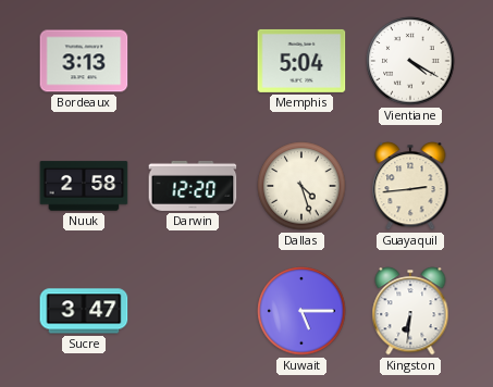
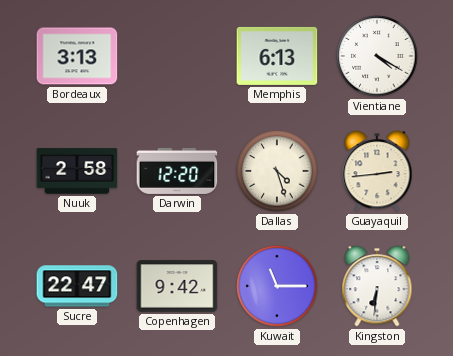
Memphis: 5:04 -> 6:13
Sucre: 3:47 -> 22:47
Copenhagen: none -> 9:42
Kuwait: 5:15 -> 11:15
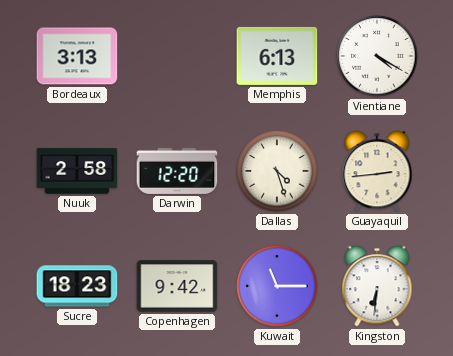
Sucre: 22:47 -> 18:23
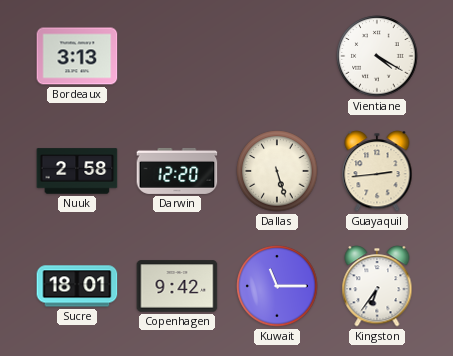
Memphis: 6:13 -> none
Dallas: 4:27 -> 5:27
Sucre: 18:23 -> 18:01
Kingston: 6:31 -> 6:36
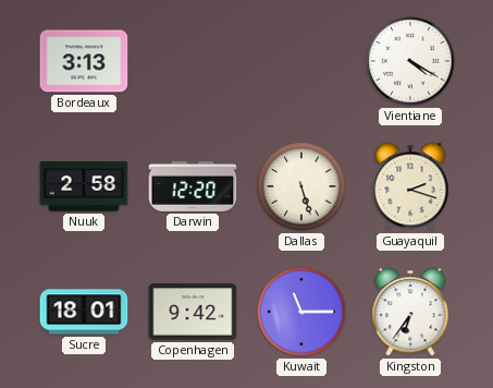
Guayaquil: 2:44 -> 2:18
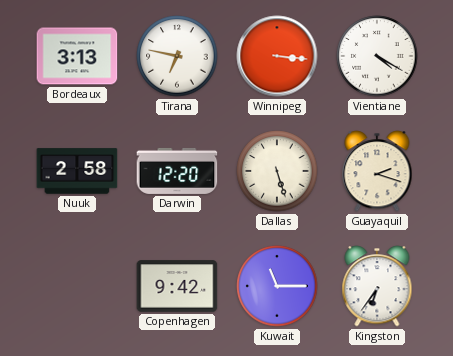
Tirana: none -> 6:47
Winnipeg: none -> 3:16
Sucre: 18:01 -> none
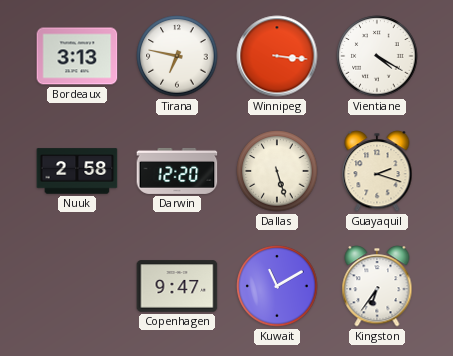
Copenhagen: 9:42 -> 9:47
Kuwait: 11:15 -> 11:10
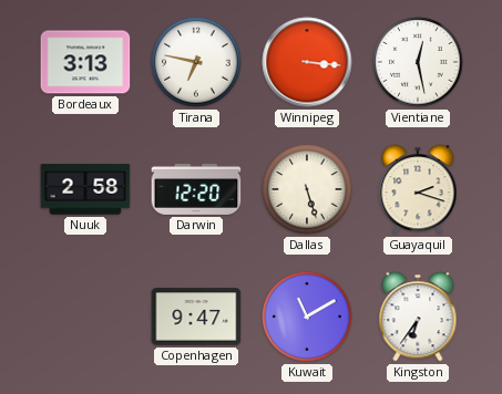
Vientiane: 4:20 -> 12:28
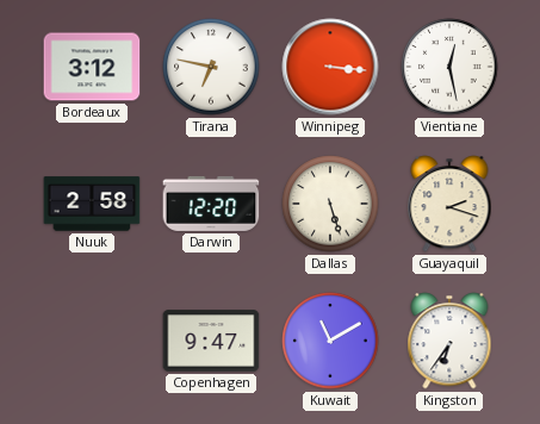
Bordeaux: 3:13 -> 3:12
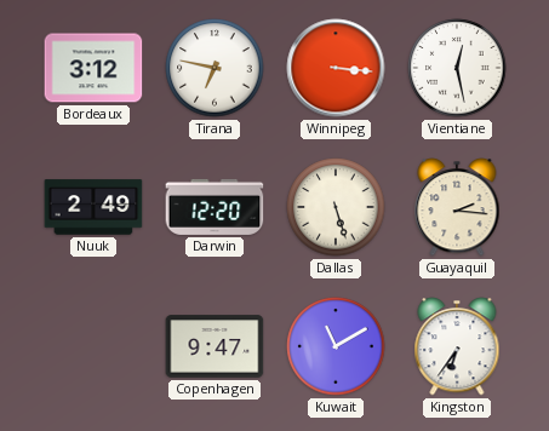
Nuuk: 2:58 -> 2:49
Guayaquil: 2:18 -> 2:16
